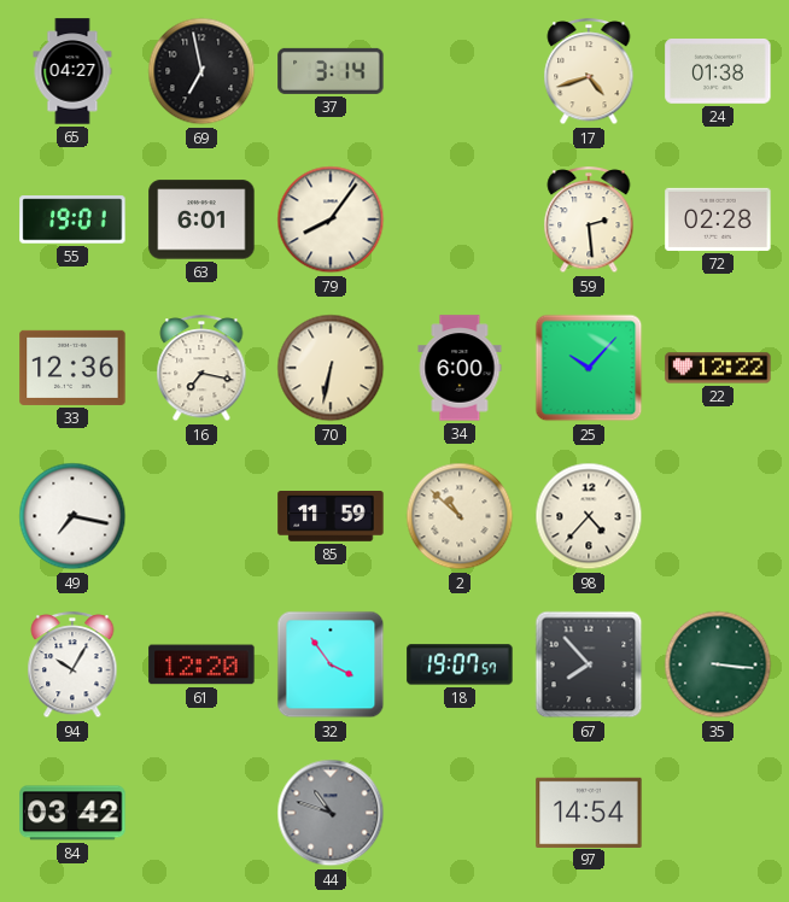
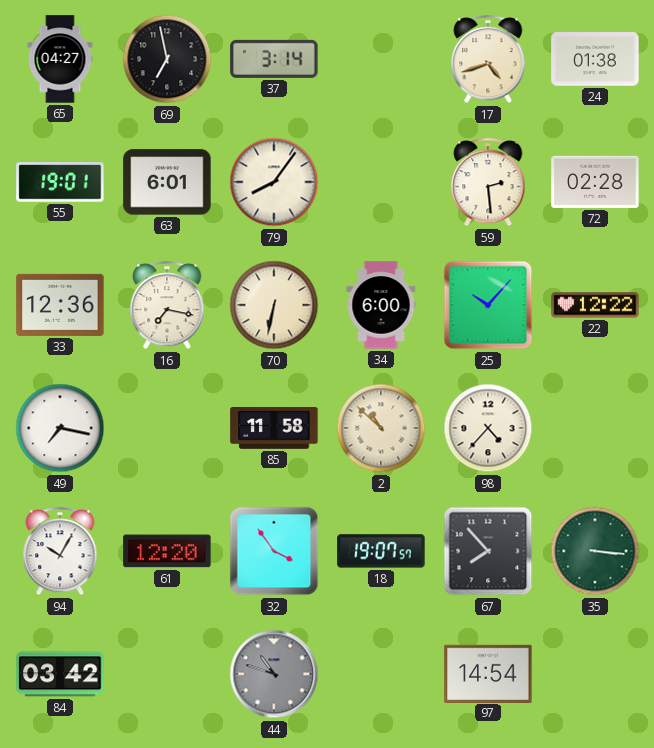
85: 11:59 -> 11:58
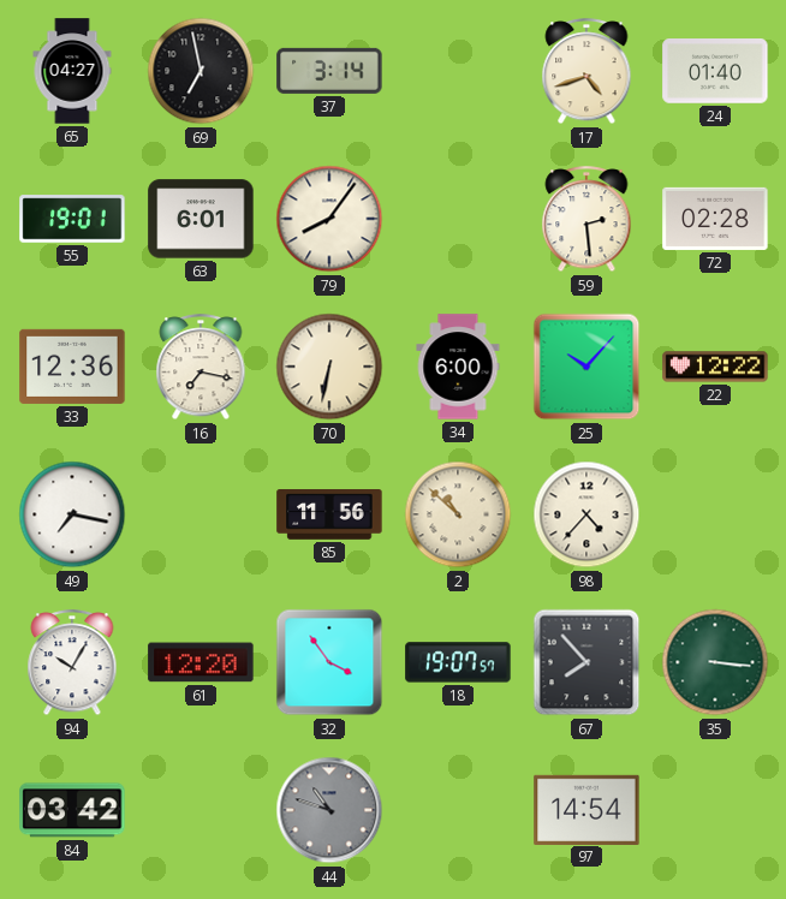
24: 01:38 -> 01:40
85: 11:58 -> 11:56
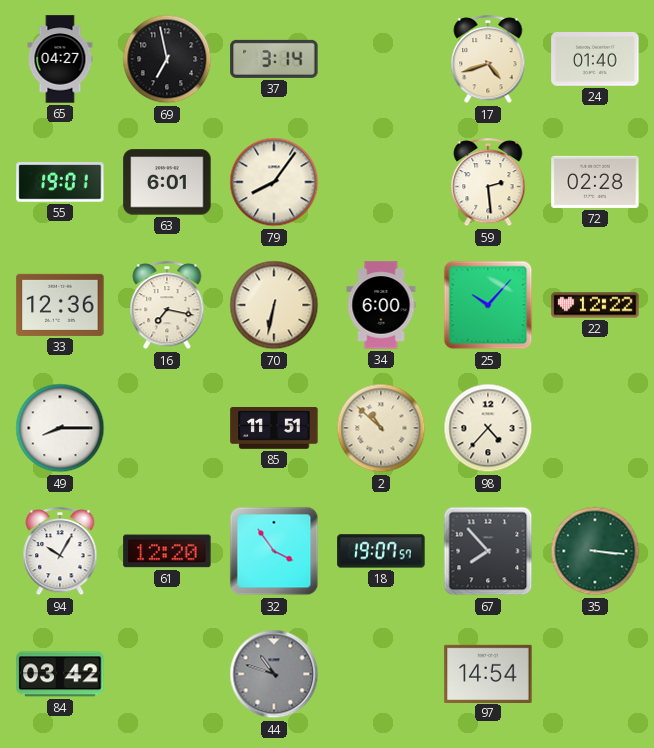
49: 7:17 -> 8:15
85: 11:56 -> 11:51
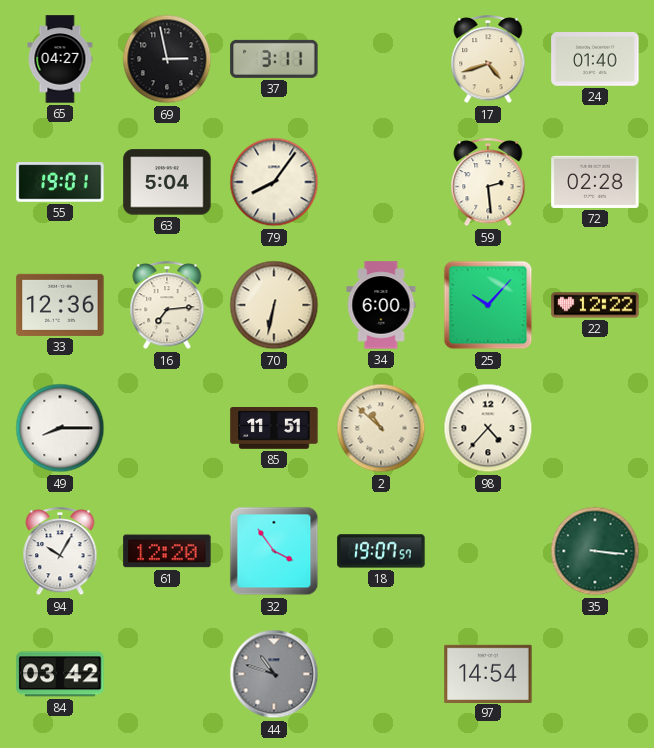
69: 6:58 -> 2:58
37: 3:14 -> 3:11
63: 6:01 -> 5:04
16: 7:17 -> 7:14
67: 7:53 -> none
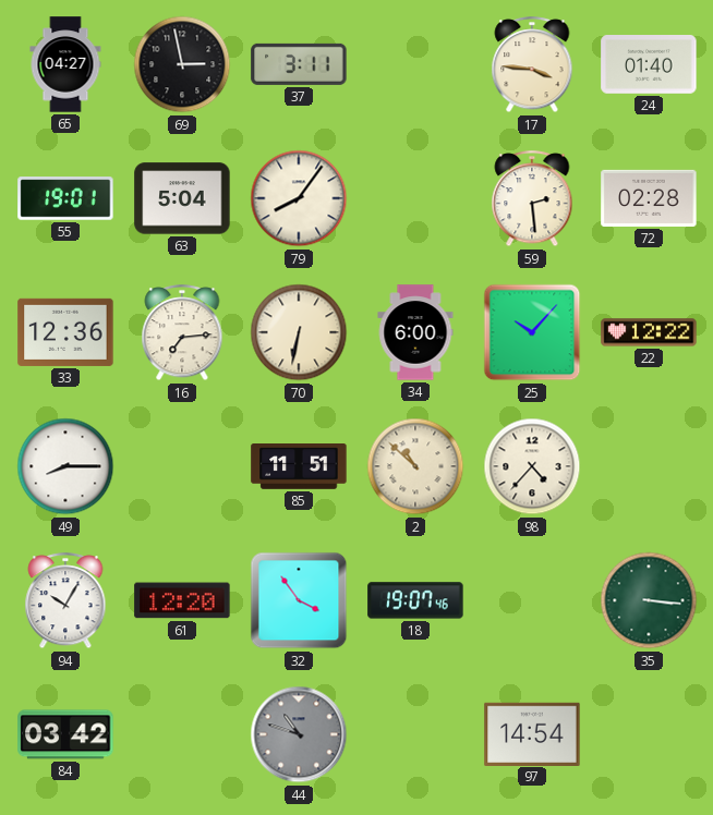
17: 4:42 -> 3:46
18: 19:07:57 -> 19:07:46
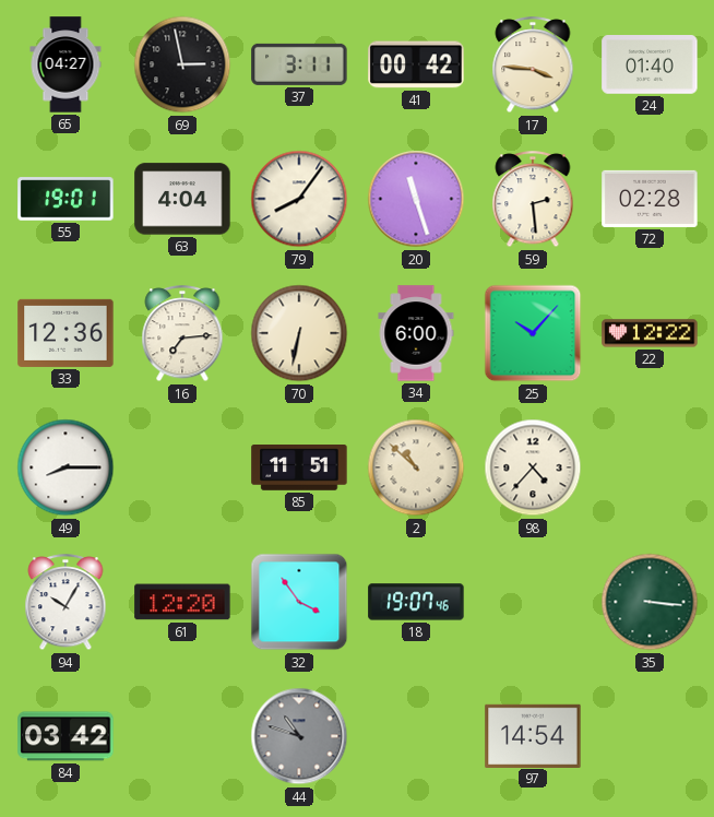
41: none -> 00:42
63: 5:04 -> 4:04
20: none -> 11:27
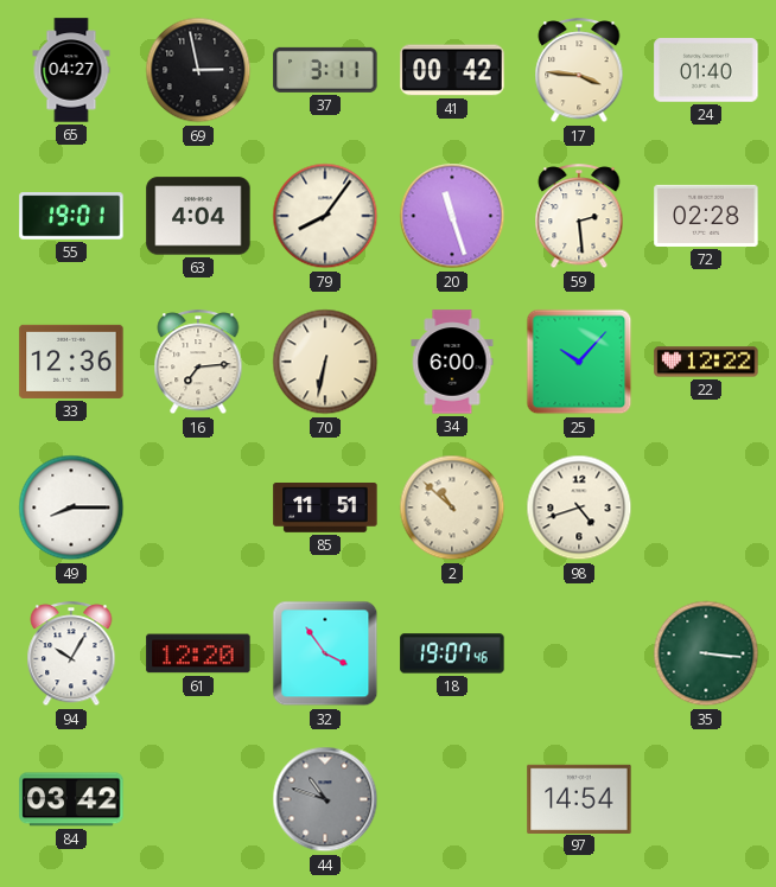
98: 4:37 -> 4:42
